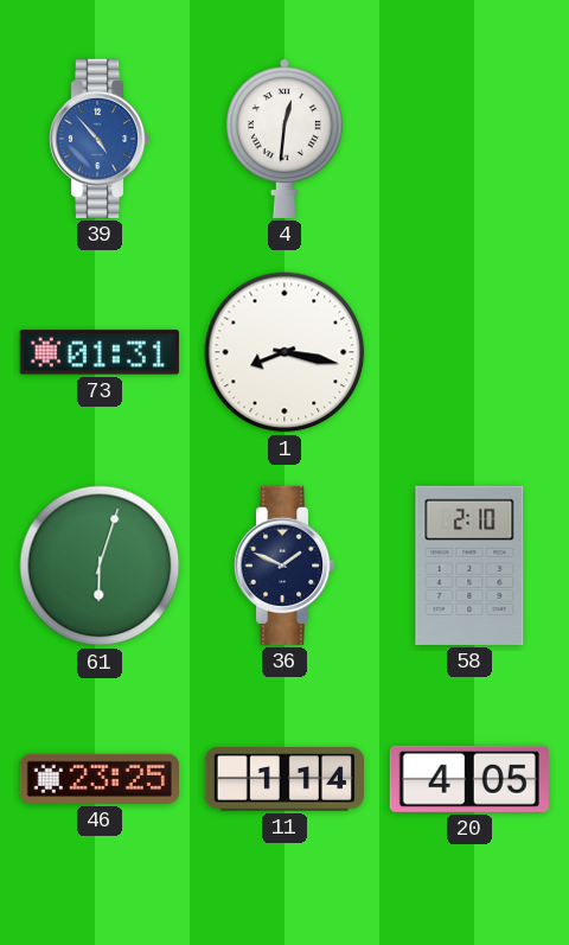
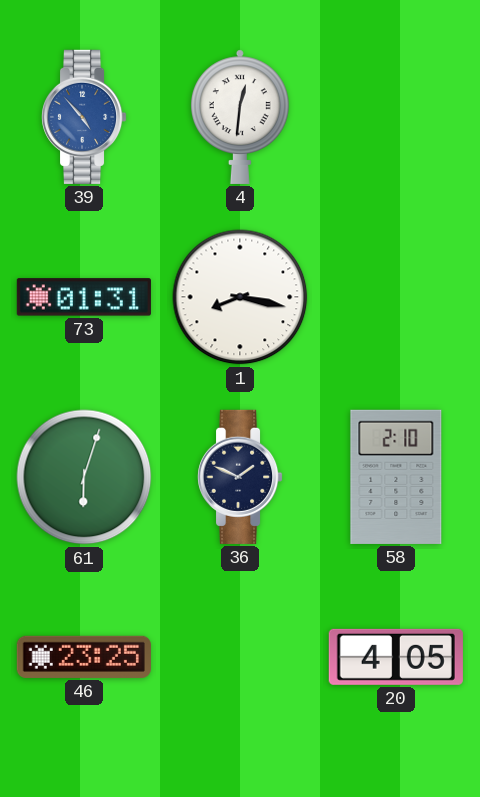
11: 1:14 -> none
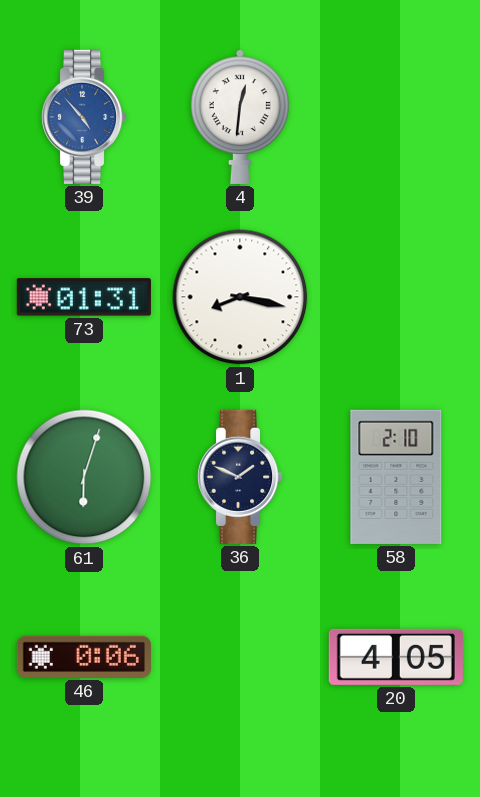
46: 23:25 -> 0:06
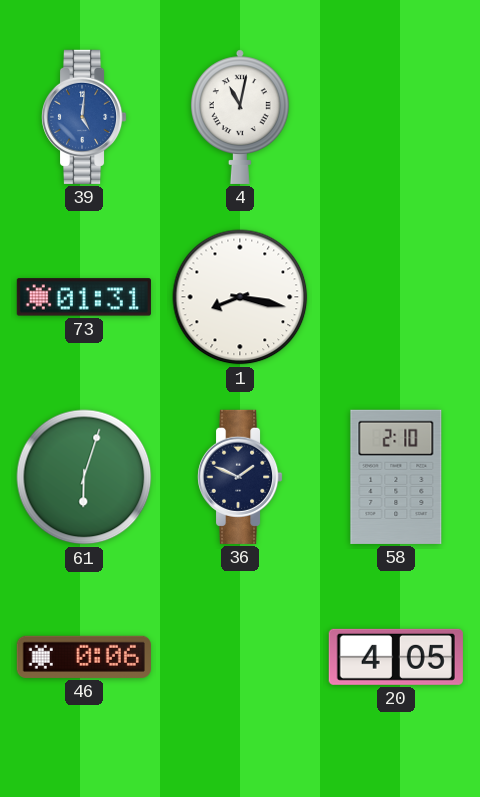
39: 4:53 -> 5:01
4: 12:31 -> 11:02
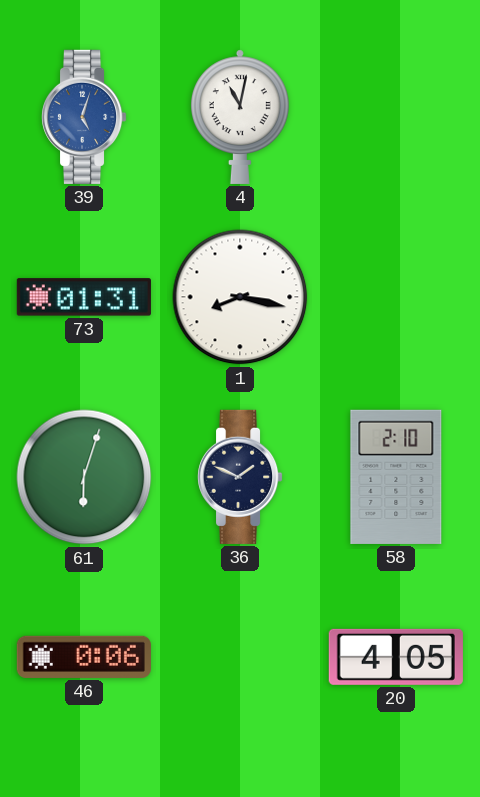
39: 5:01 -> 5:03
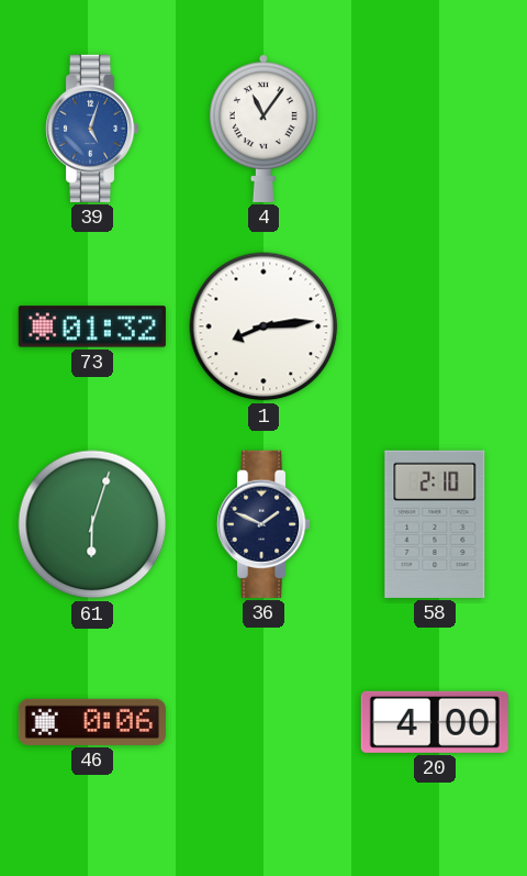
4: 11:02 -> 11:06
73: 01:31 -> 01:32
1: 8:17 -> 8:14
20: 4:05 -> 4:00
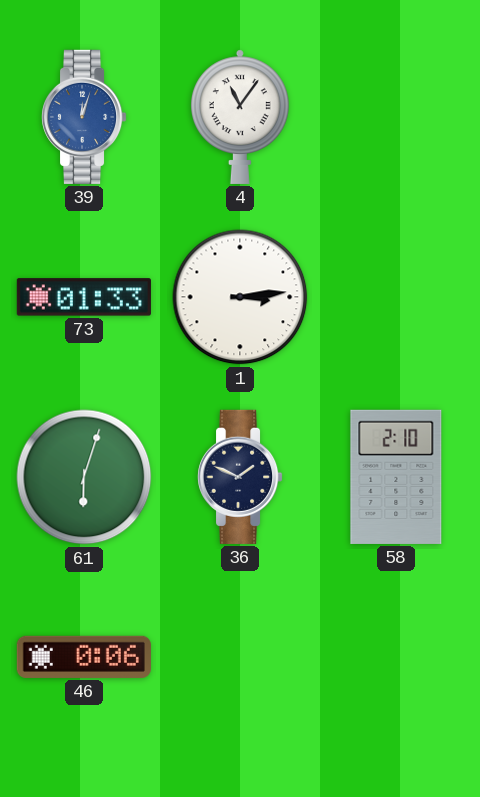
39: 5:03 -> 12:03
73: 01:32 -> 01:33
1: 8:14 -> 3:14
20: 4:00 -> none
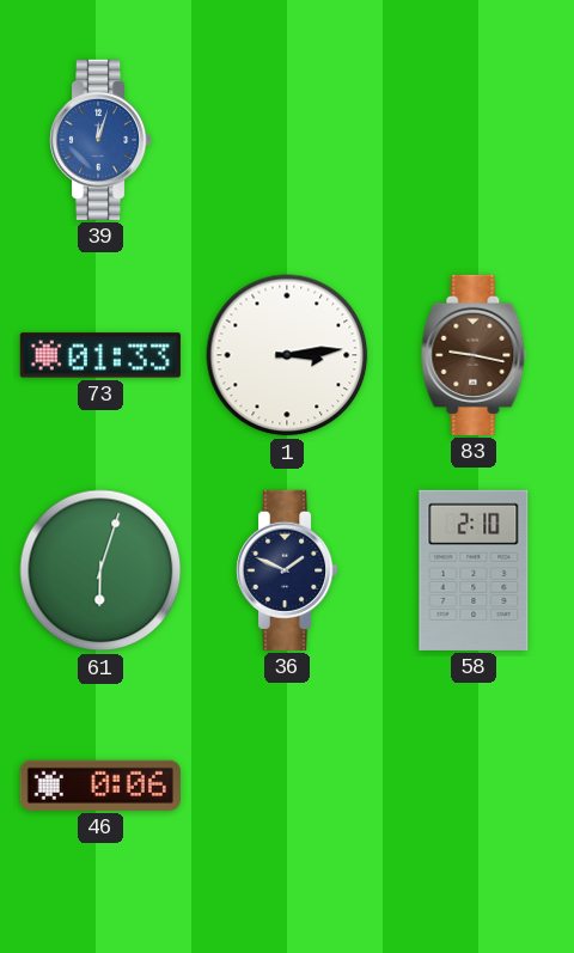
4: 11:06 -> none
83: none -> 9:17
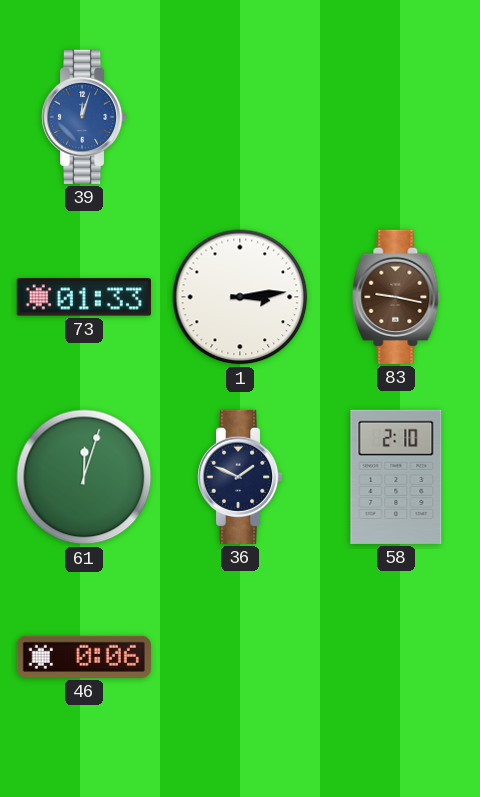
61: 6:03 -> 12:03
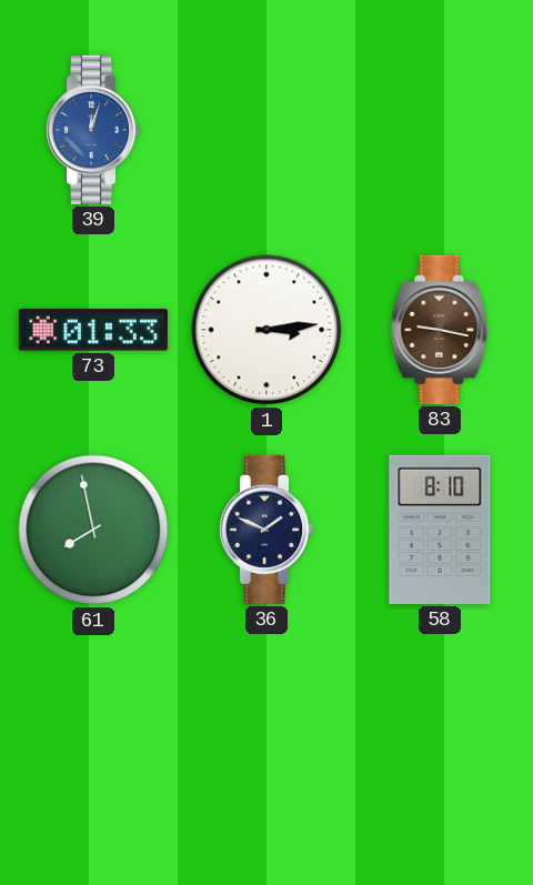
61: 12:03 -> 7:58
58: 2:10 -> 8:10
46: 0:06 -> none
